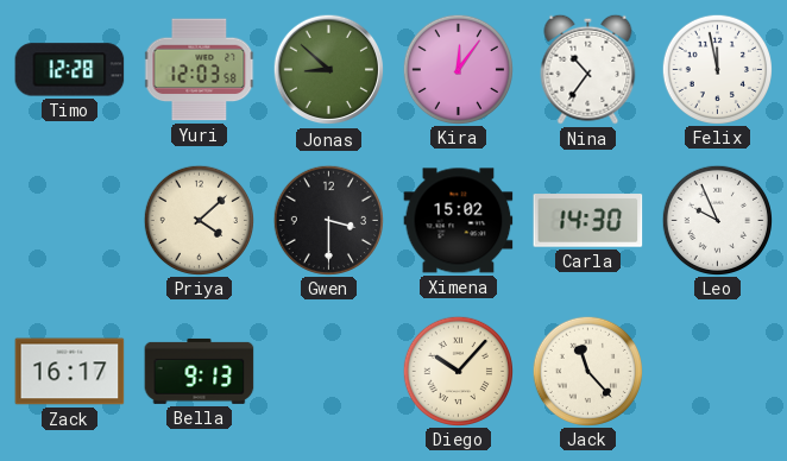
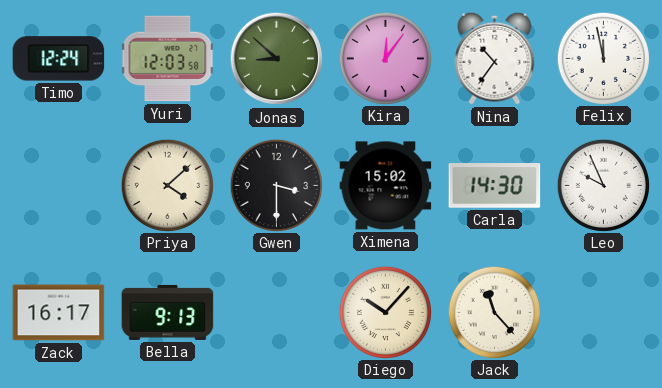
Timo: 12:28 -> 12:24
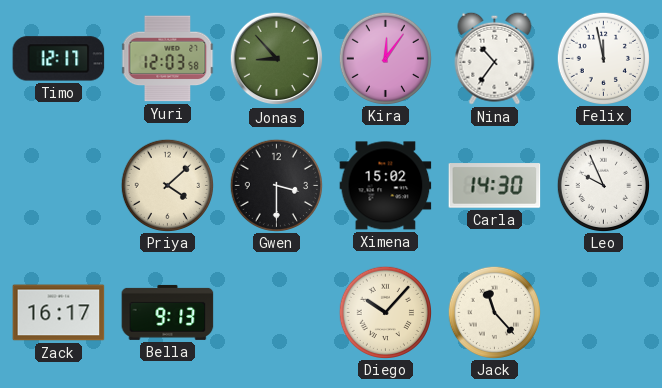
Timo: 12:24 -> 12:17
Jonas: 8:52 -> 8:53
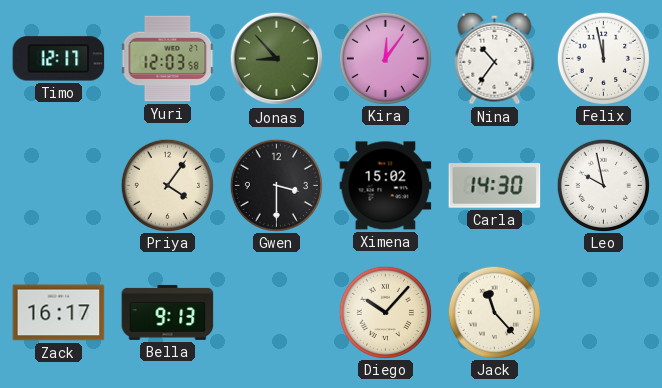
Priya: 4:08 -> 4:06
Leo: 9:56 -> 9:58
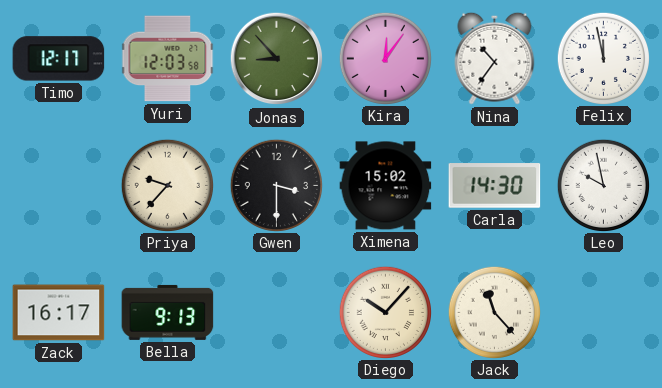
Priya: 4:06 -> 9:37
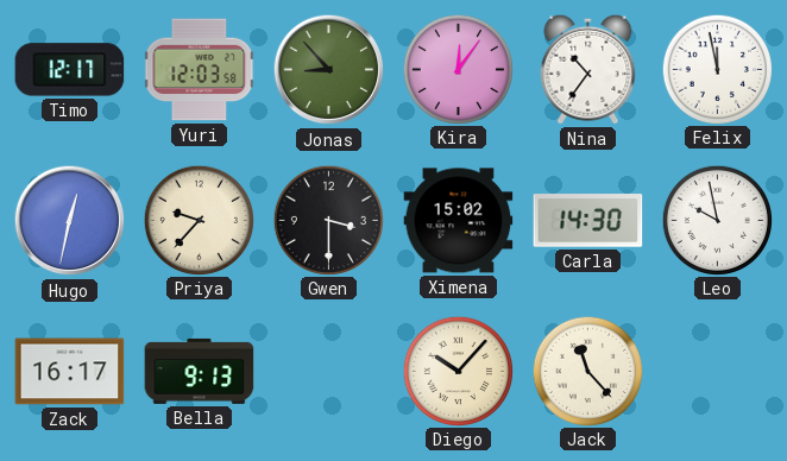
Hugo: none -> 12:32
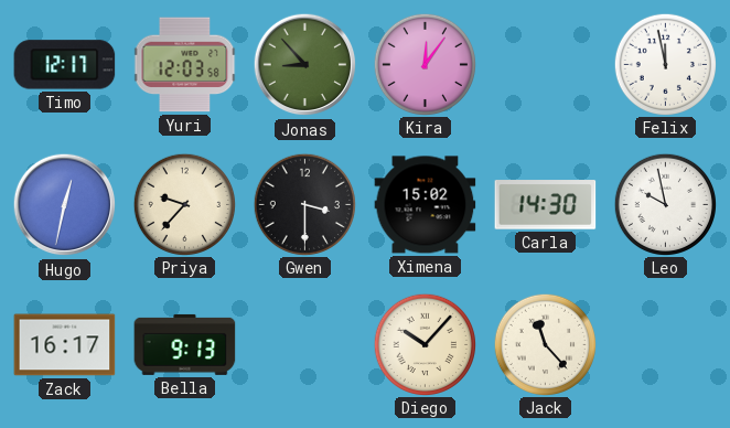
Nina: 10:36 -> none
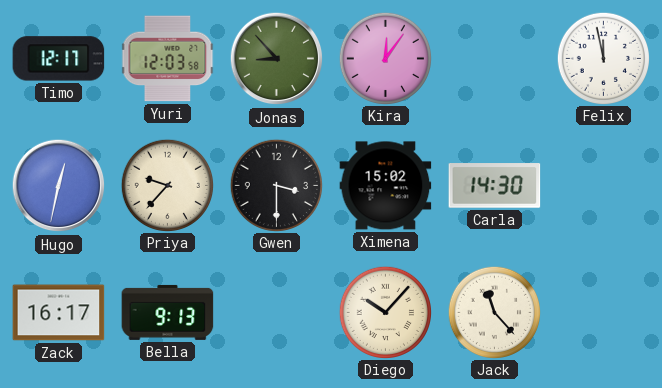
Leo: 9:58 -> none
